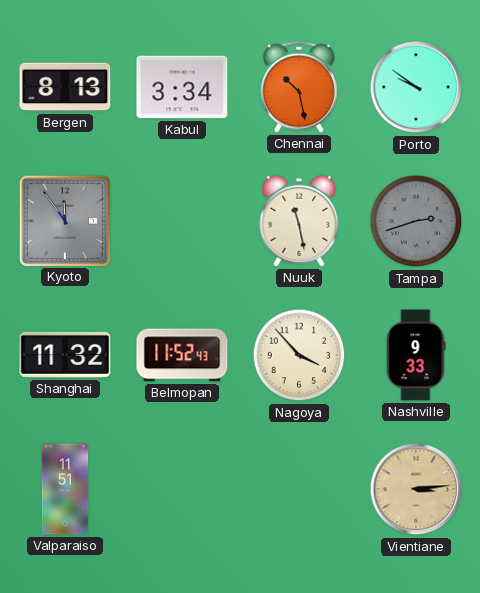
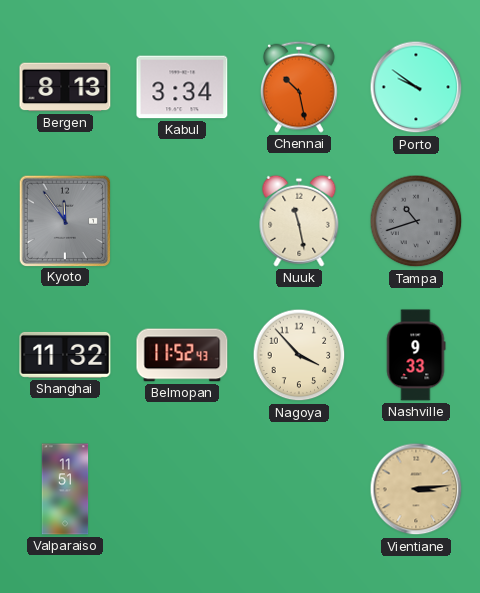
Tampa: 2:42 -> 10:42
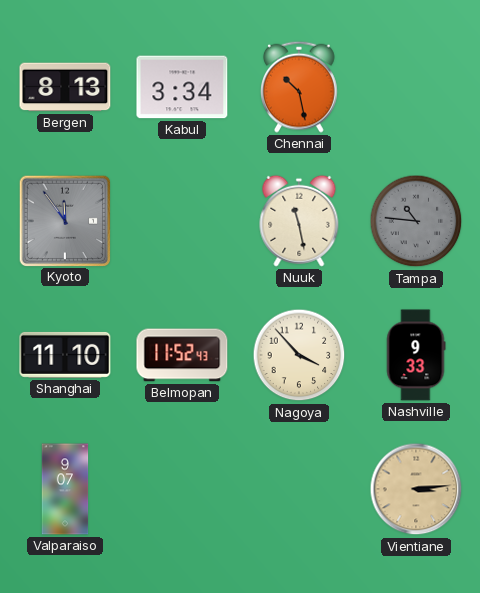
Porto: 9:51 -> none
Tampa: 10:42 -> 10:46
Shanghai: 11:32 -> 11:10
Valparaiso: 11:51 -> 9:07
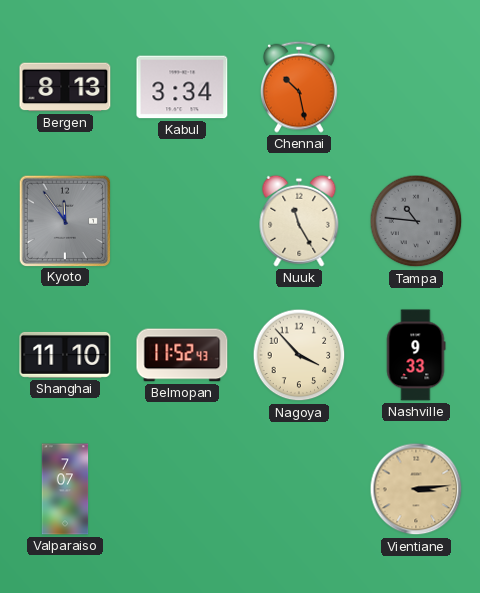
Nuuk: 11:28 -> 11:25
Valparaiso: 9:07 -> 7:07
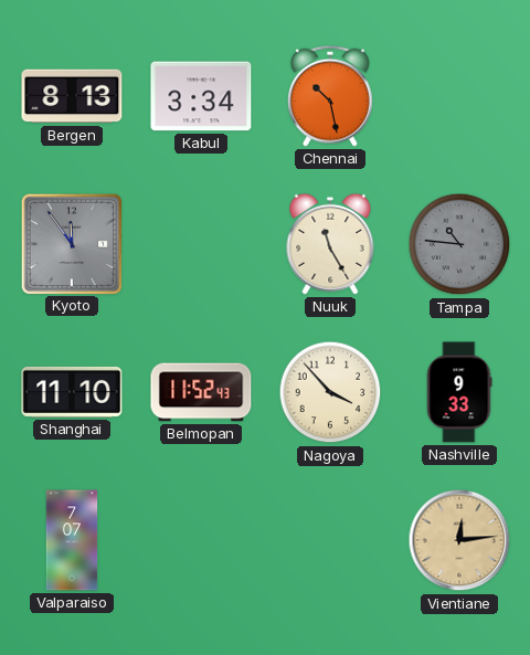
Vientiane: 3:14 -> 12:14
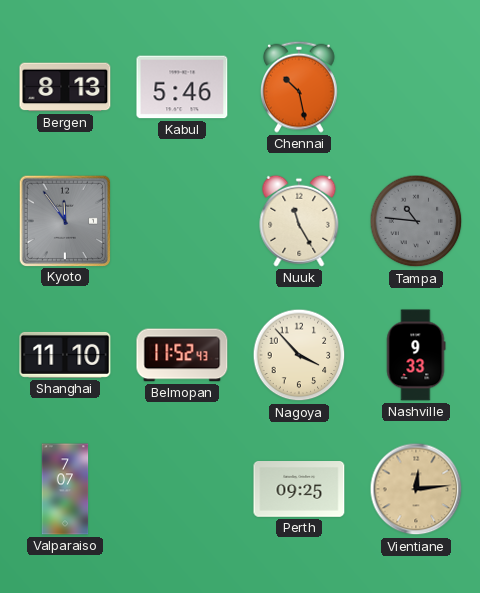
Kabul: 3:34 -> 5:46
Perth: none -> 09:25
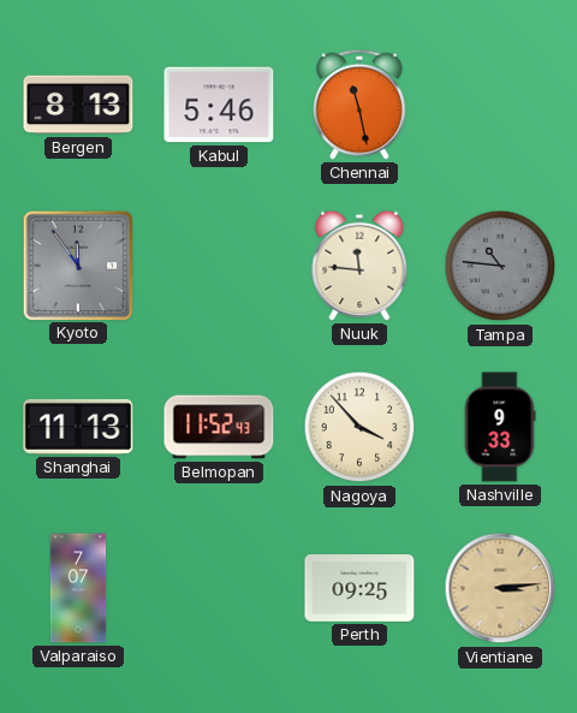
Chennai: 10:28 -> 11:28
Nuuk: 11:25 -> 11:46
Shanghai: 11:10 -> 11:13
Vientiane: 12:14 -> 3:14
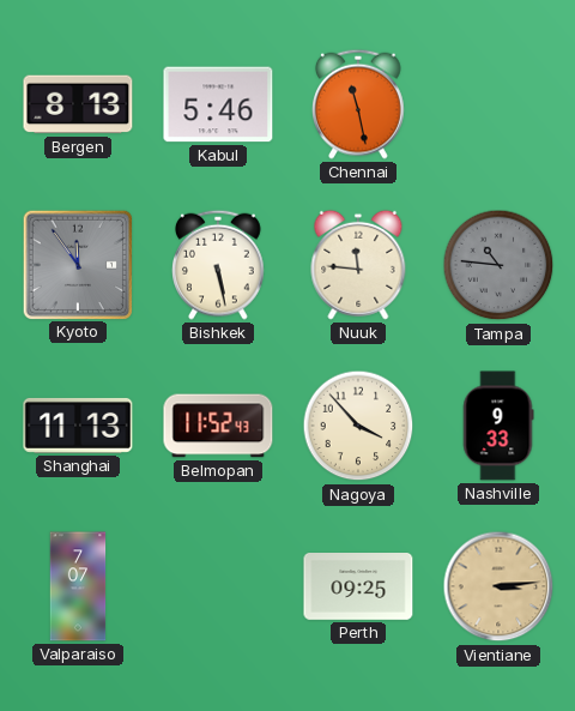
Bishkek: none -> 5:28
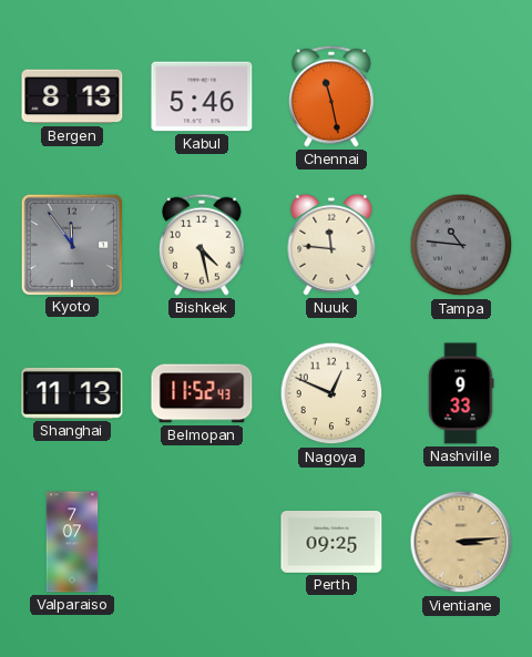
Bishkek: 5:28 -> 4:28
Nagoya: 3:53 -> 12:49
